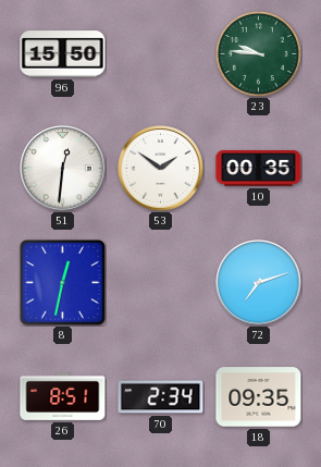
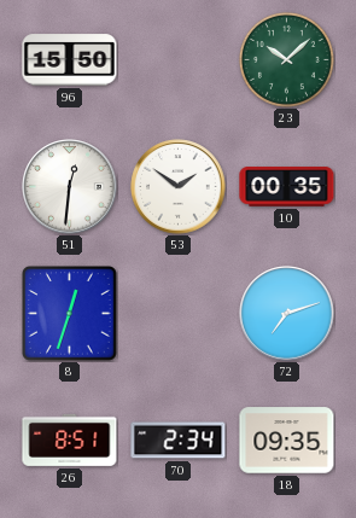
23: 9:46 -> 10:08
8: 12:32 -> 12:33
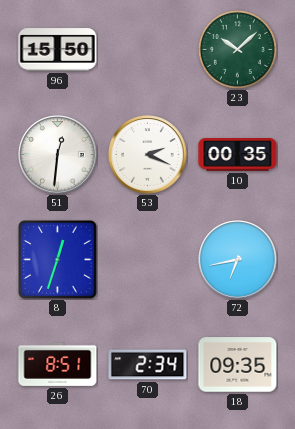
53: 1:51 -> 2:19
72: 7:12 -> 6:43
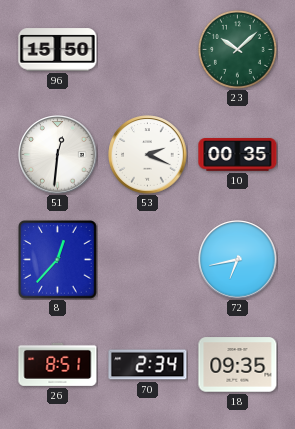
8: 12:33 -> 12:37
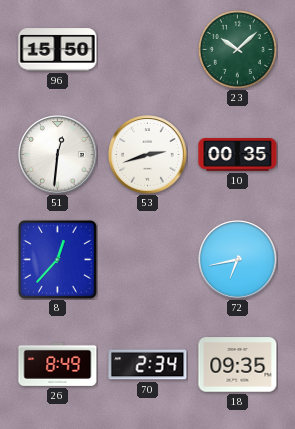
53: 2:19 -> 2:42
26: 8:51 -> 8:49
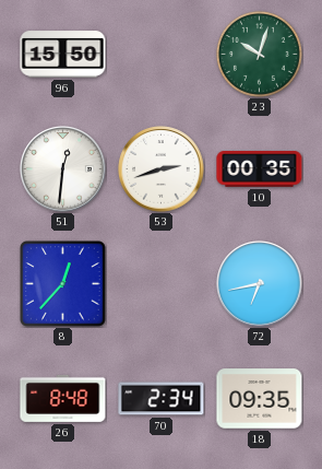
23: 10:08 -> 10:03
26: 8:49 -> 8:48
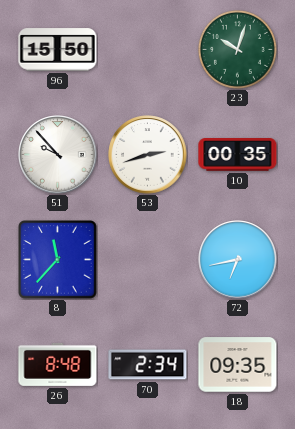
51: 12:31 -> 9:53
8: 12:37 -> 11:37
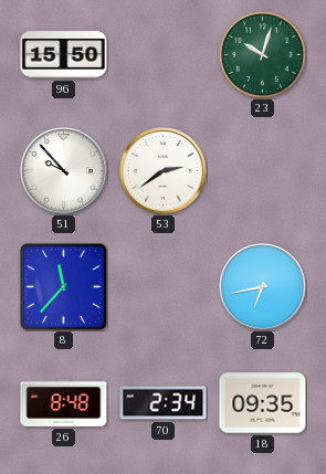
53: 2:42 -> 2:39
10: 00:35 -> none
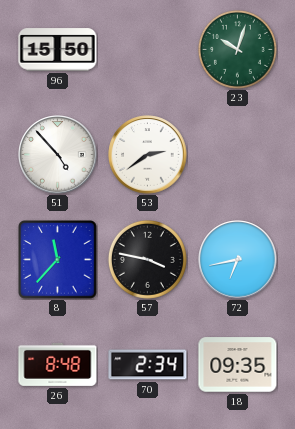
51: 9:53 -> 4:53
57: none -> 3:47
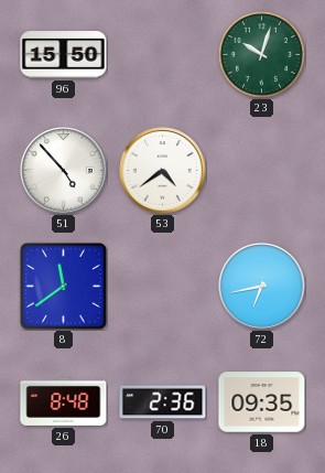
53: 2:39 -> 4:39
8: 11:37 -> 11:39
57: 3:47 -> none
70: 2:34 -> 2:36
